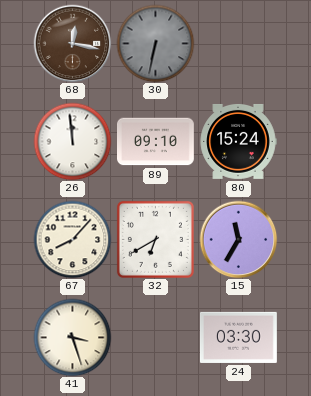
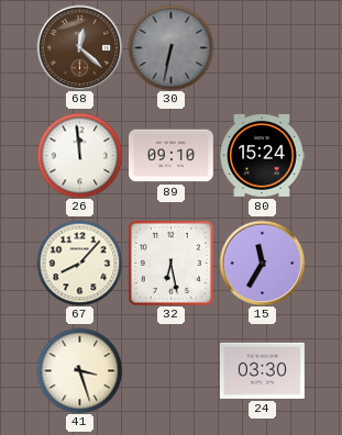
68: 12:17 -> 12:22
32: 6:40 -> 6:28
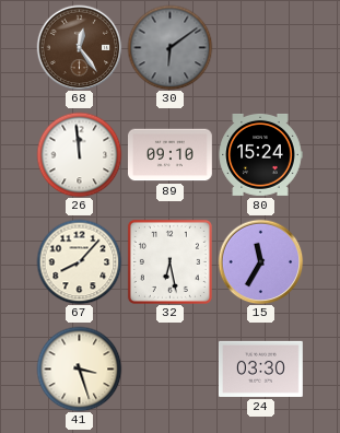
68: 12:22 -> 12:24
30: 6:32 -> 6:09
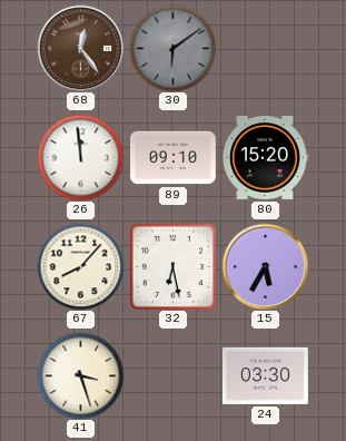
80: 15:24 -> 15:20
15: 11:35 -> 5:35
